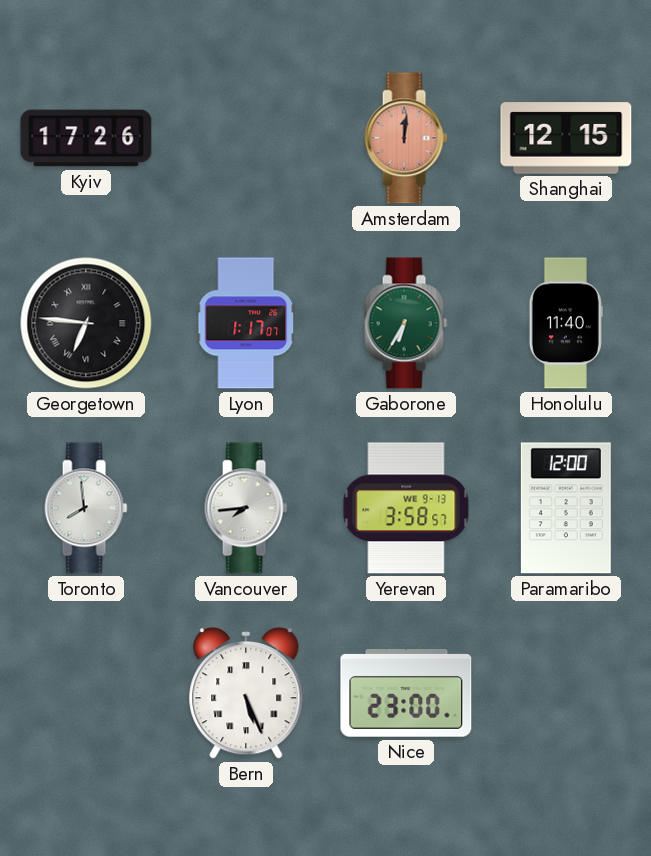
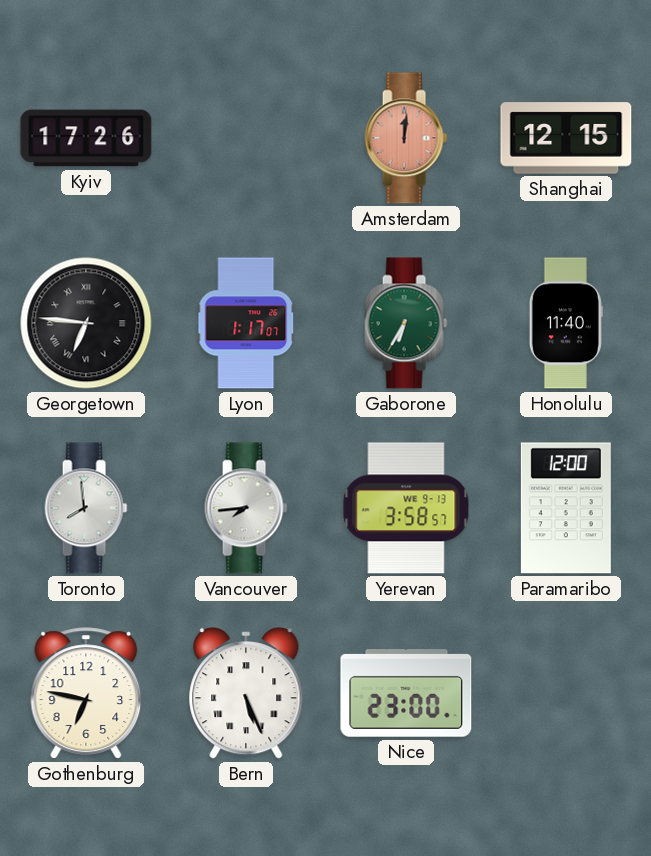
Gothenburg: none -> 6:47
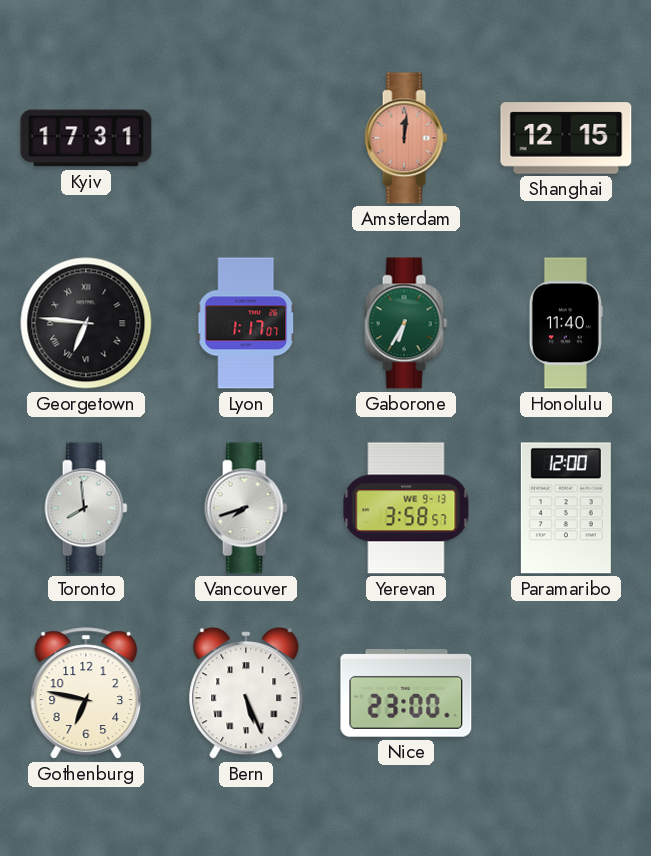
Kyiv: 17:26 -> 17:31
Vancouver: 7:44 -> 7:42
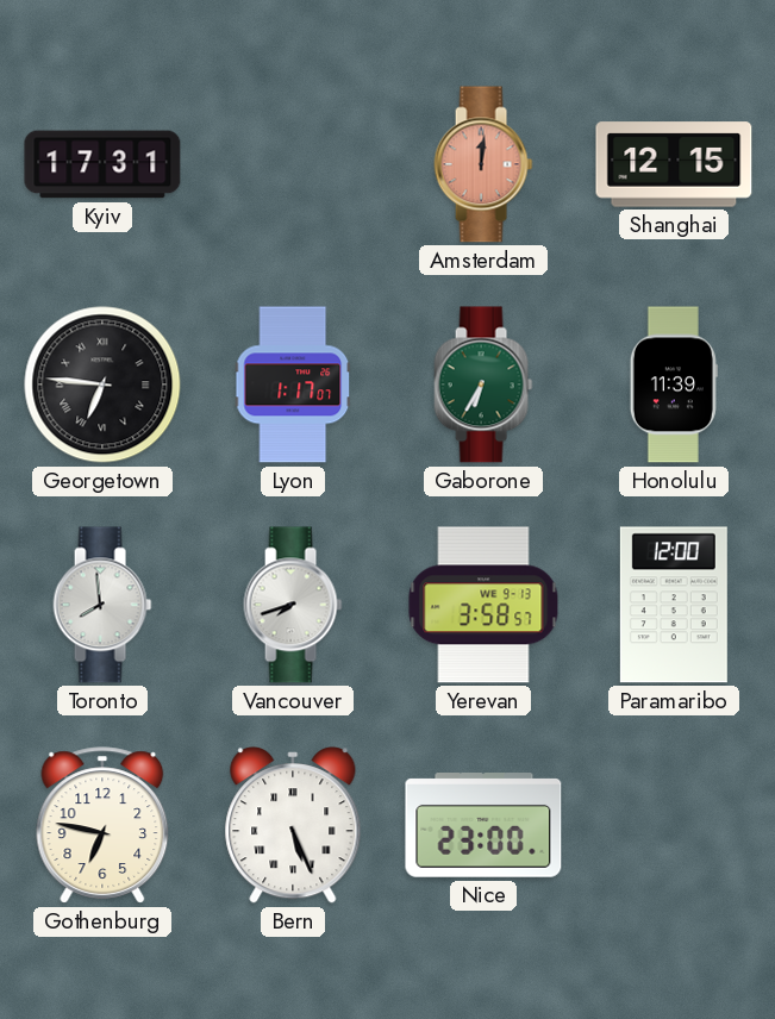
Honolulu: 11:40 -> 11:39
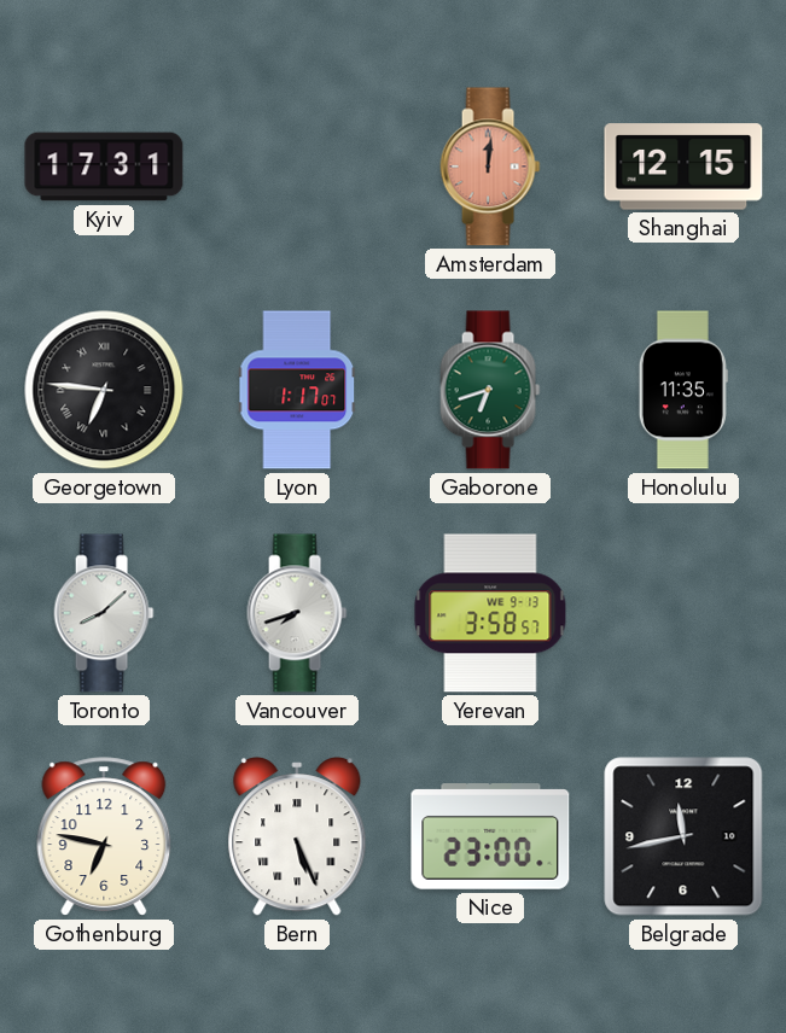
Gaborone: 6:35 -> 6:42
Honolulu: 11:39 -> 11:35
Toronto: 7:59 -> 8:08
Paramaribo: 12:00 -> none
Belgrade: none -> 11:43
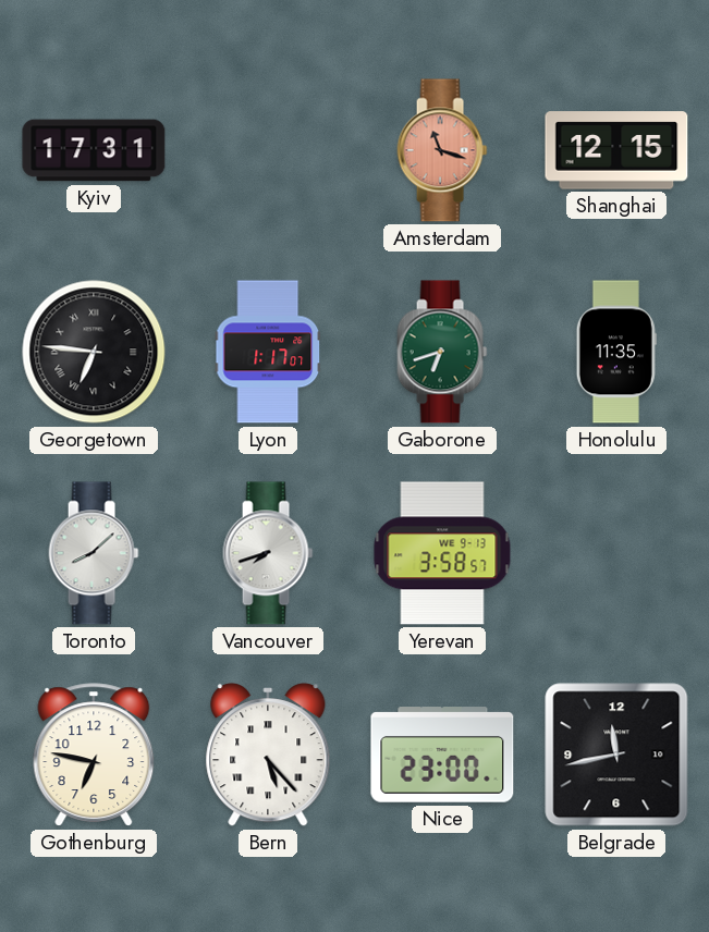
Amsterdam: 12:01 -> 11:18
Bern: 5:26 -> 5:23
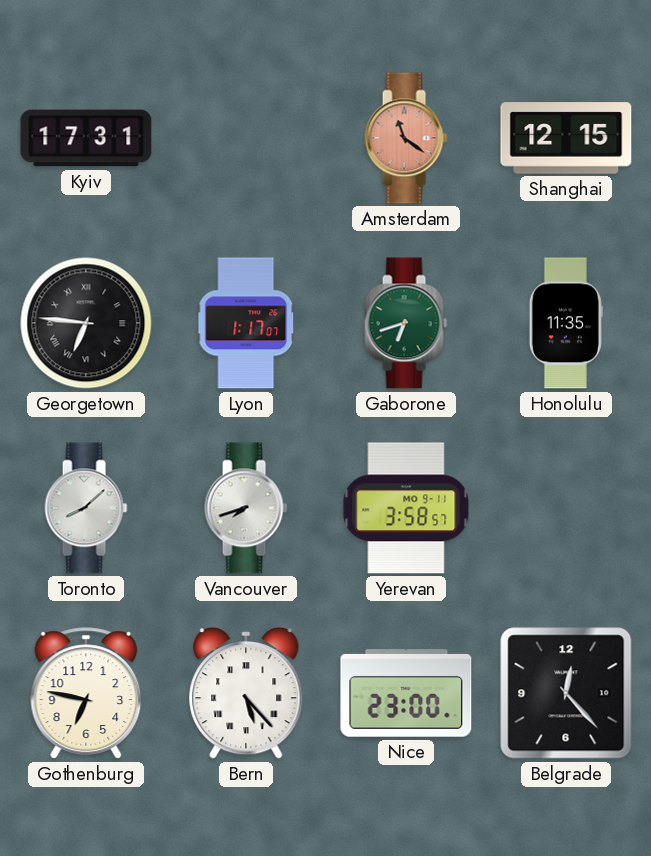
Amsterdam: 11:18 -> 11:21
Yerevan date: WE 9-13 -> MO 9-11
Belgrade: 11:43 -> 12:23
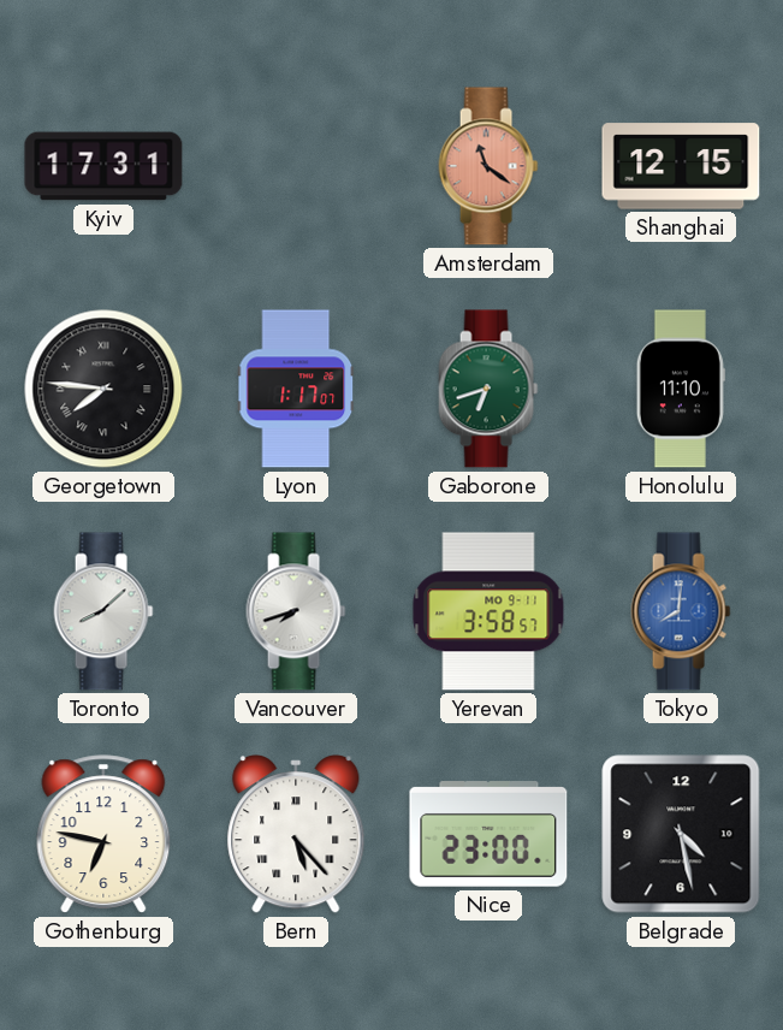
Georgetown: 6:46 -> 7:46
Honolulu: 11:35 -> 11:10
Tokyo: none -> 8:01
Belgrade: 12:23 -> 4:28
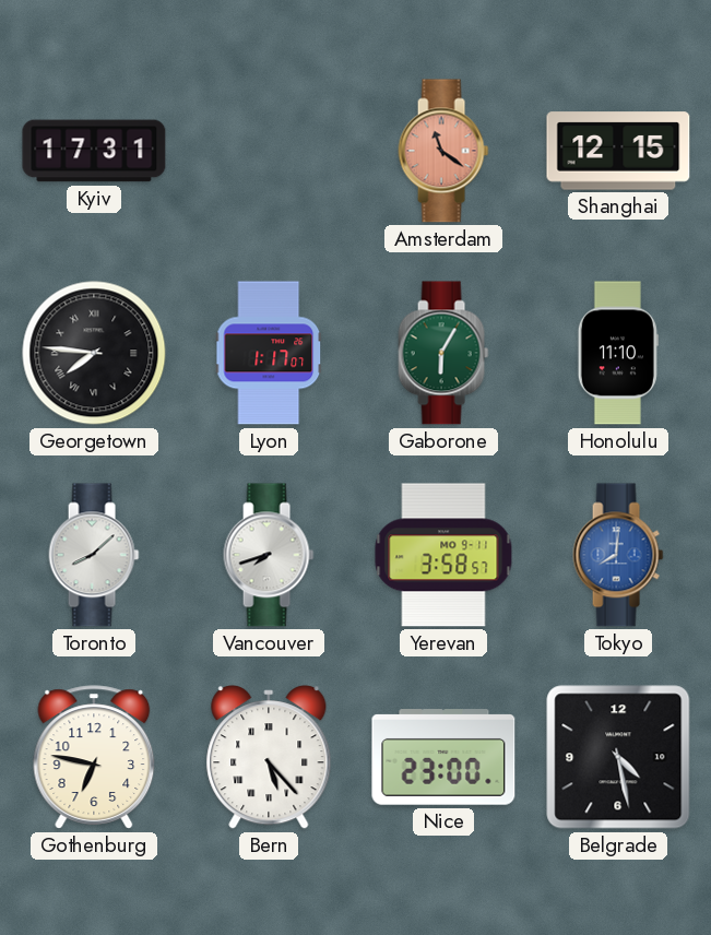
Gaborone: 6:42 -> 6:05
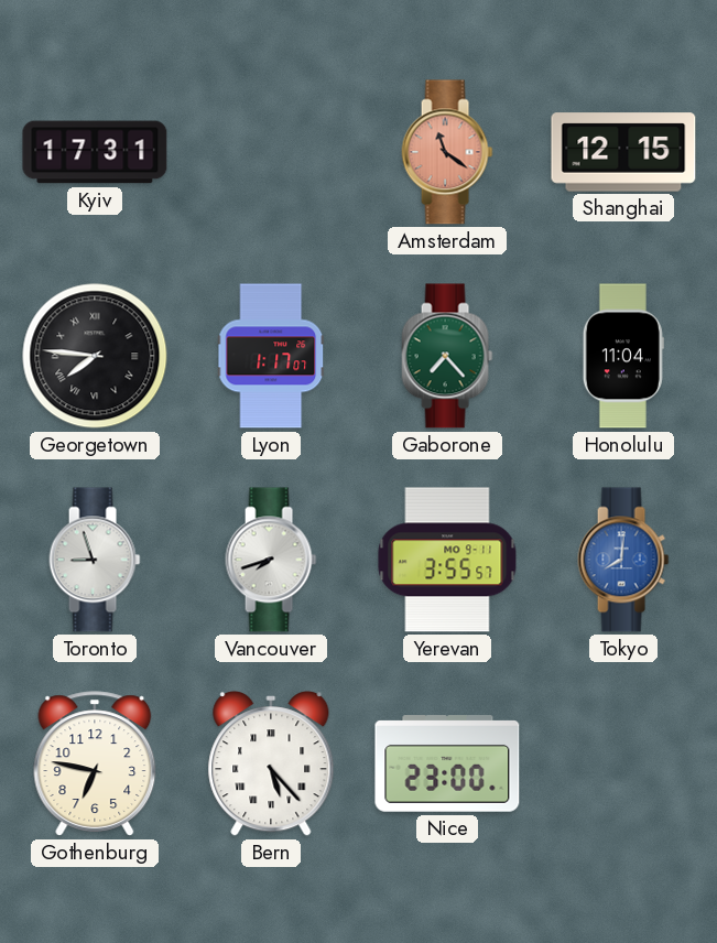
Gaborone: 6:05 -> 7:23
Honolulu: 11:10 -> 11:04
Toronto: 8:08 -> 8:57
Yerevan: 3:58 -> 3:55
Belgrade: 4:28 -> none
